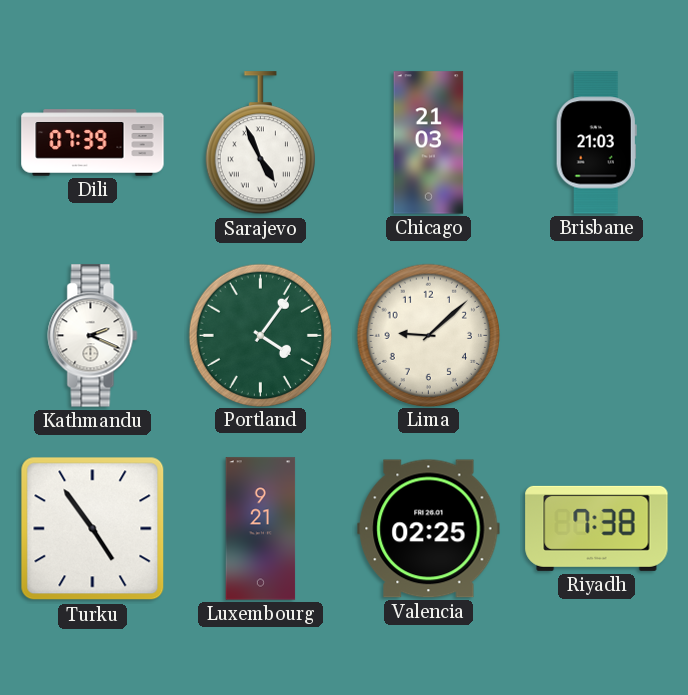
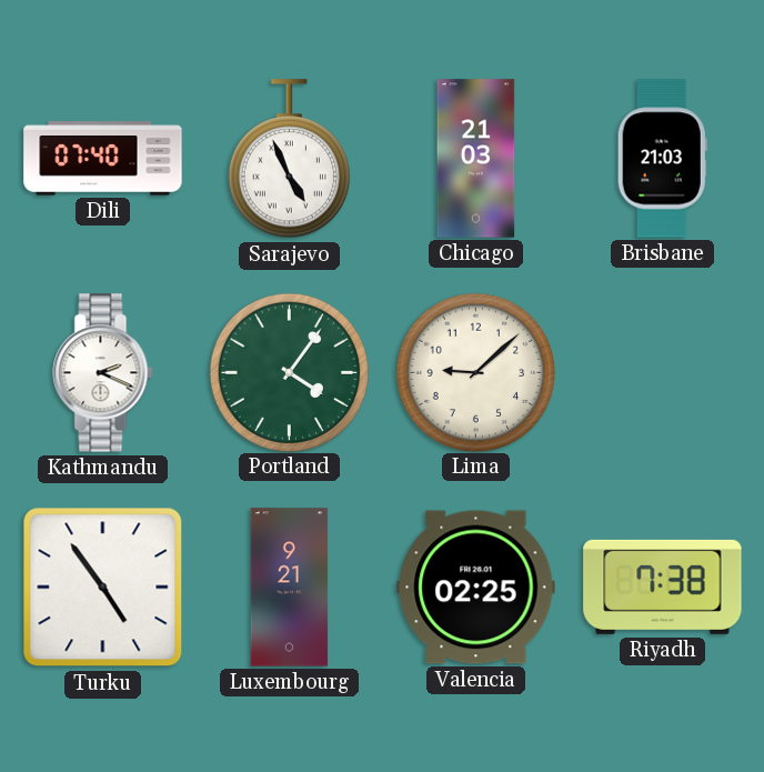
Dili: 07:39 -> 07:40
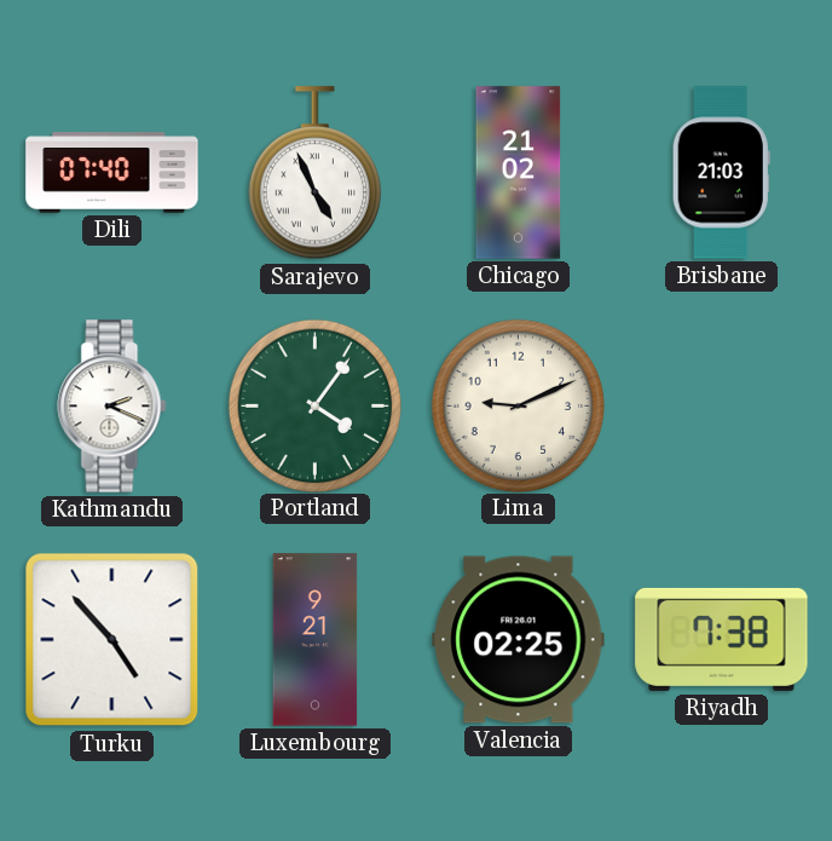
Chicago: 21:03 -> 21:02
Lima: 9:08 -> 9:11
Turku: 4:54 -> 4:53
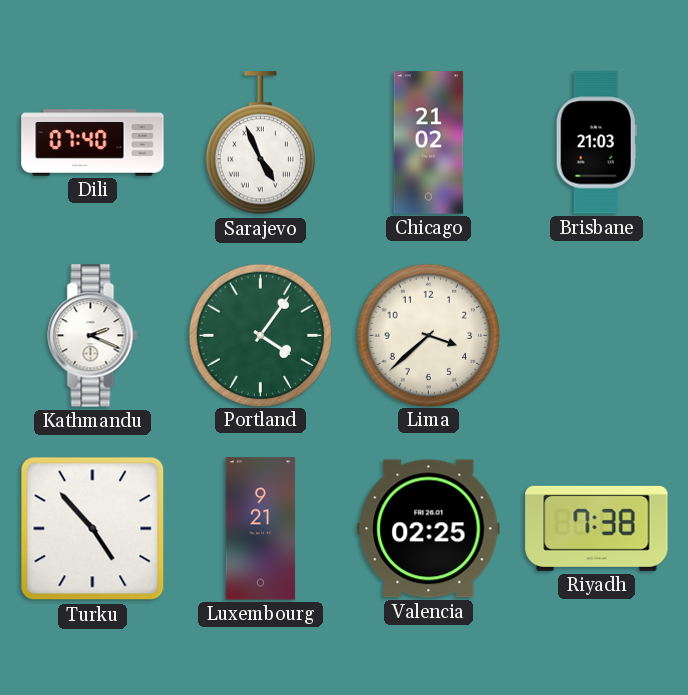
Lima: 9:11 -> 3:38
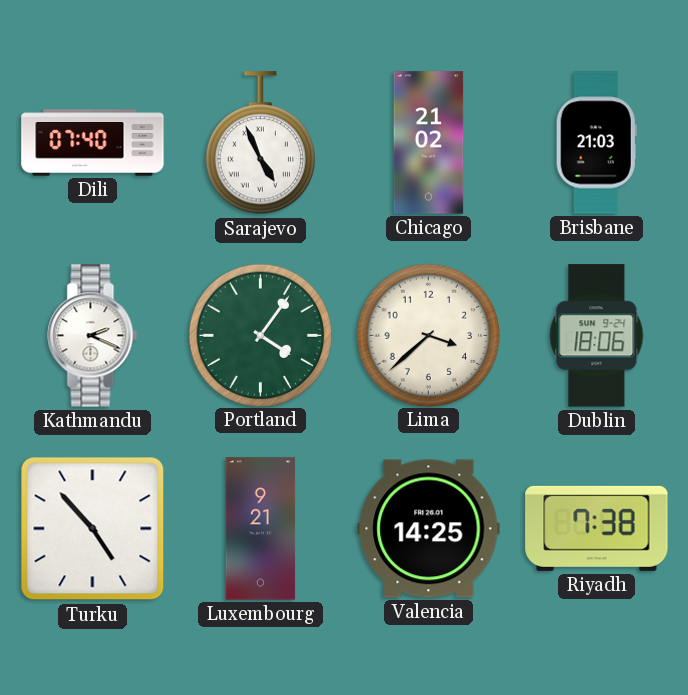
Dublin: none -> 18:06
Valencia: 02:25 -> 14:25
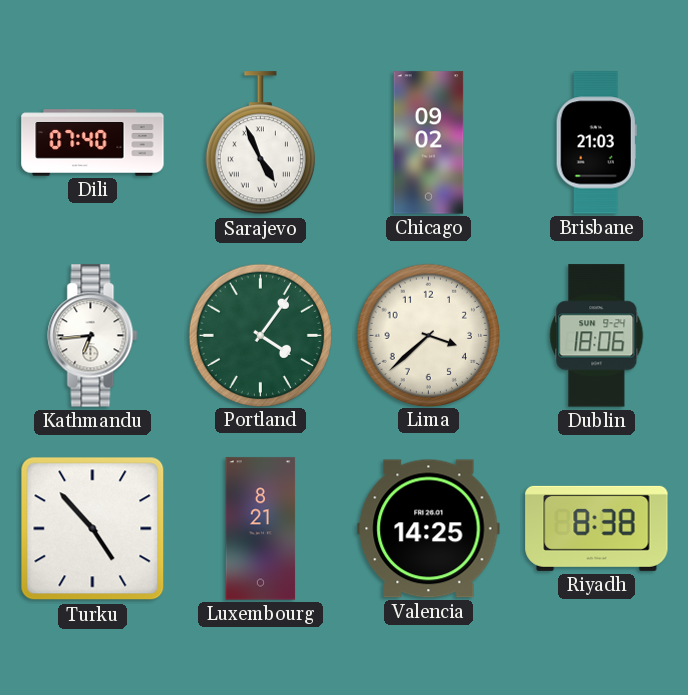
Chicago: 21:02 -> 09:02
Kathmandu: 2:19 -> 6:44
Luxembourg: 9:21 -> 8:21
Riyadh: 7:38 -> 8:38
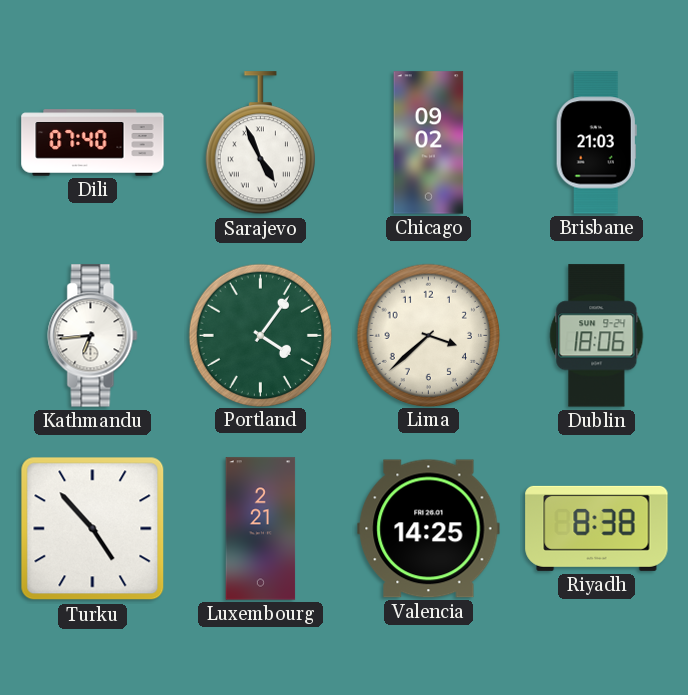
Luxembourg: 8:21 -> 2:21
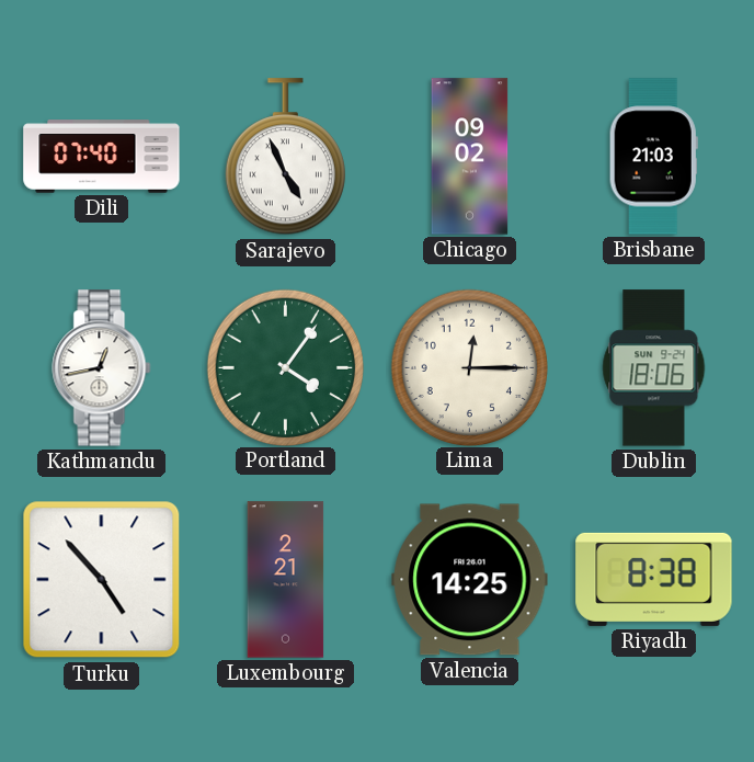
Kathmandu: 6:44 -> 12:43
Lima: 3:38 -> 12:15
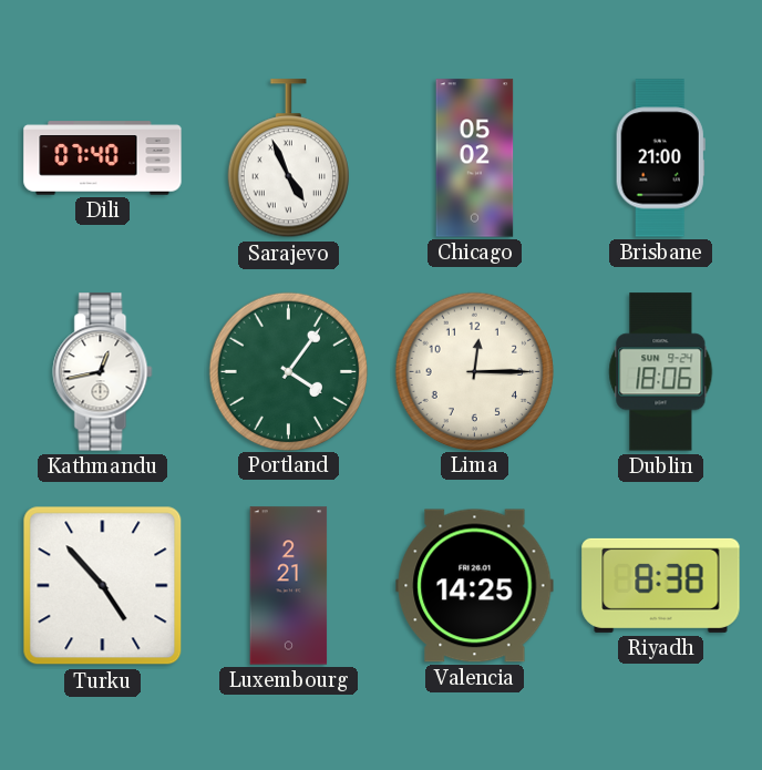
Chicago: 09:02 -> 05:02
Brisbane: 21:03 -> 21:00
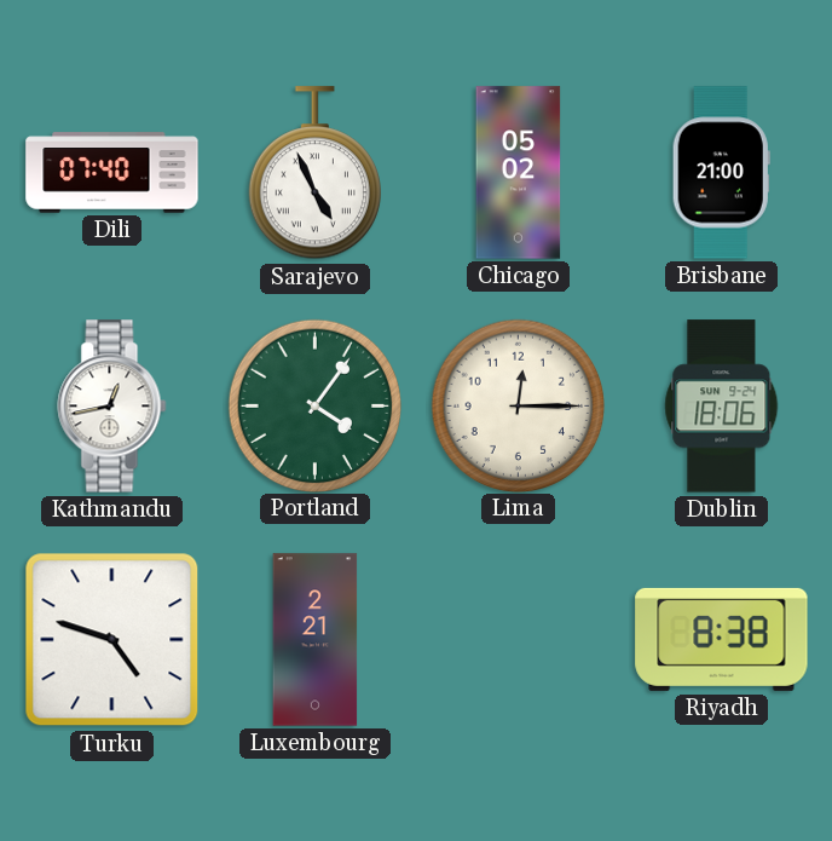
Turku: 4:53 -> 4:48
Valencia: 14:25 -> none
